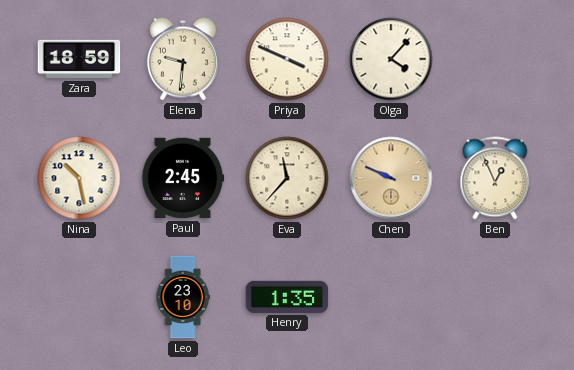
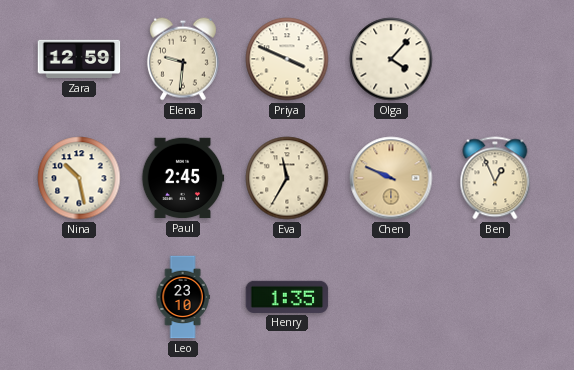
Zara: 18:59 -> 12:59
Eva: 11:37 -> 11:35
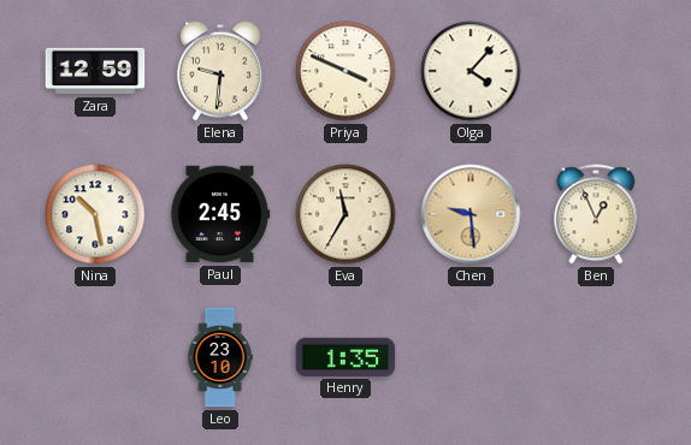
Chen: 9:49 -> 9:29
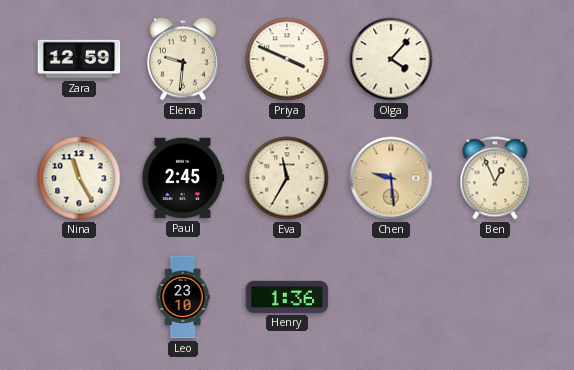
Nina: 10:28 -> 11:25
Henry: 1:35 -> 1:36
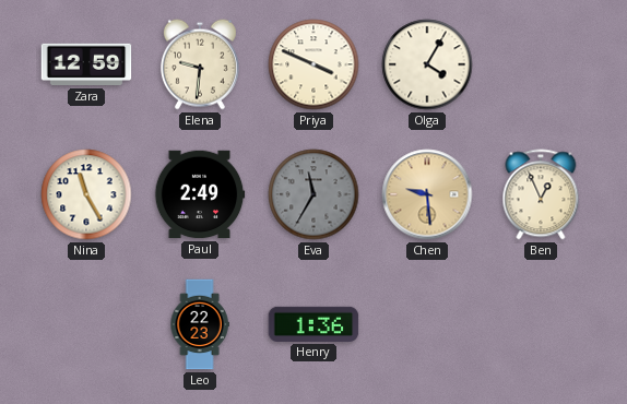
Olga: 4:07 -> 4:05
Paul: 2:45 -> 2:49
Eva dial: cream -> grey
Leo: 23:10 -> 22:23
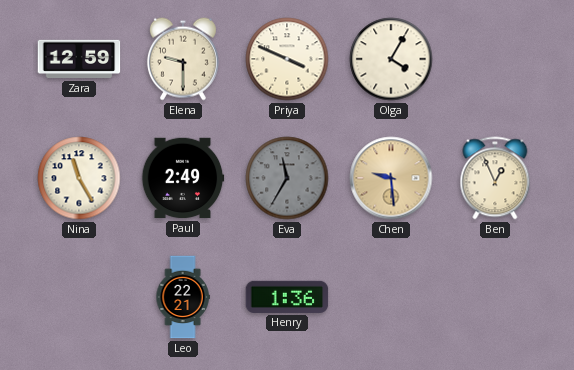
Elena: 9:31 -> 9:30
Leo: 22:23 -> 22:21
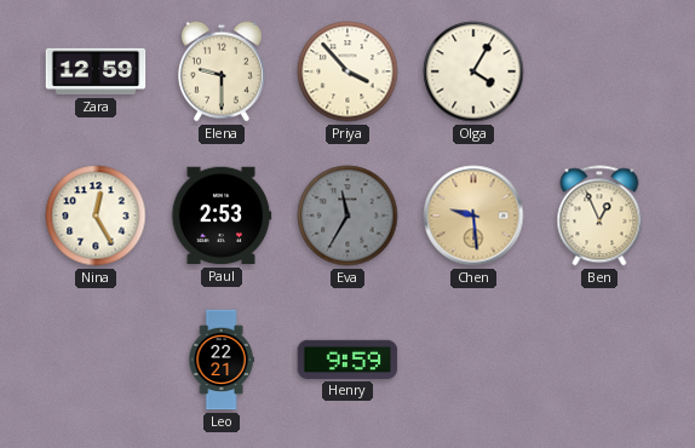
Priya: 3:49 -> 3:53
Nina: 11:25 -> 12:25
Paul: 2:49 -> 2:53
Henry: 1:36 -> 9:59
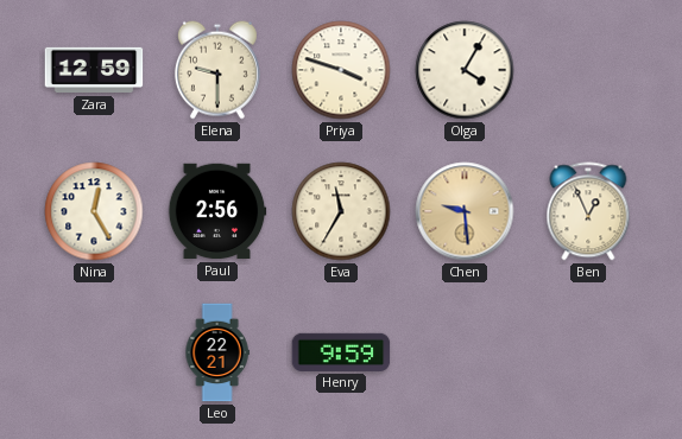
Priya: 3:53 -> 3:48
Paul: 2:53 -> 2:56
Eva dial: grey -> cream
